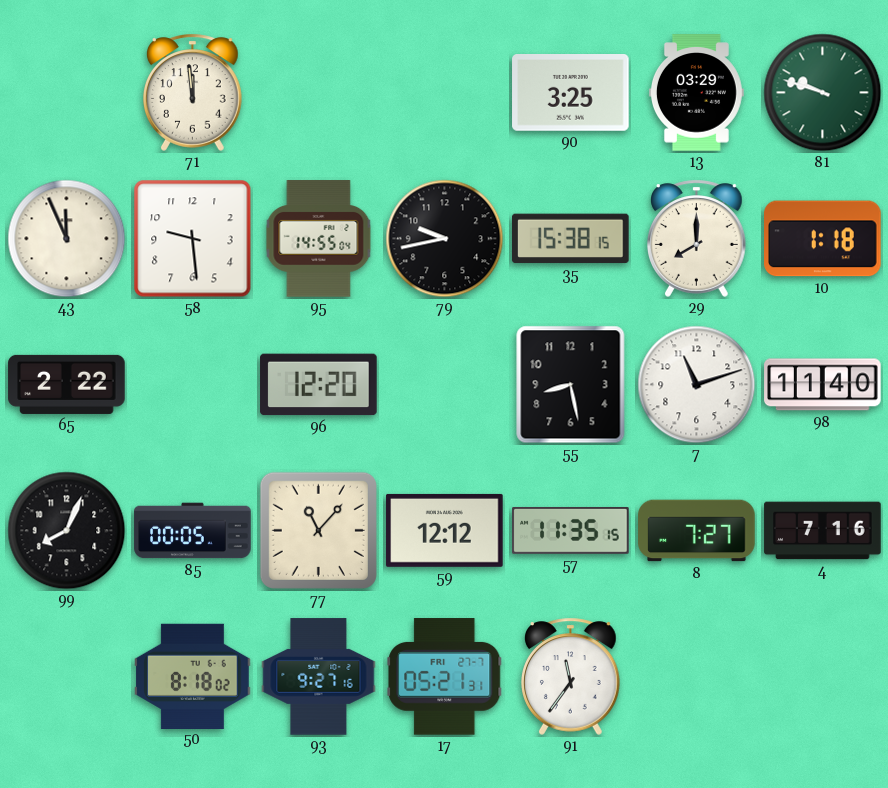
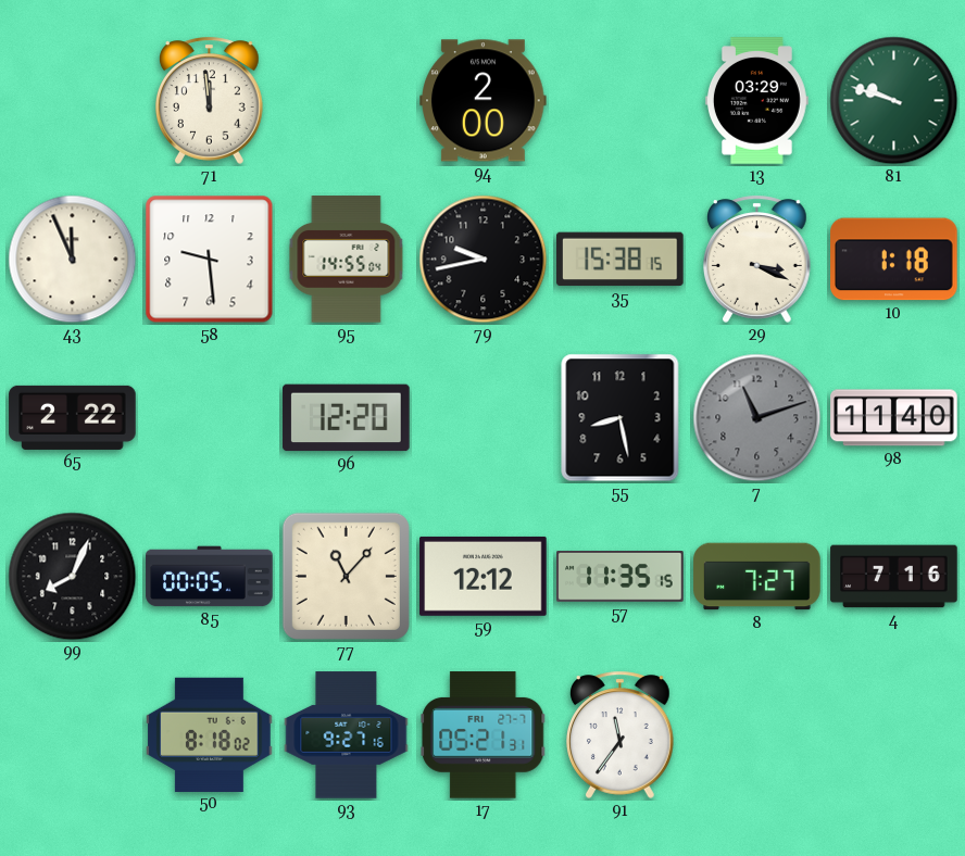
94: none -> 2:00
90: 3:25 -> none
29: 8:00 -> 3:19
7 dial: white -> grey
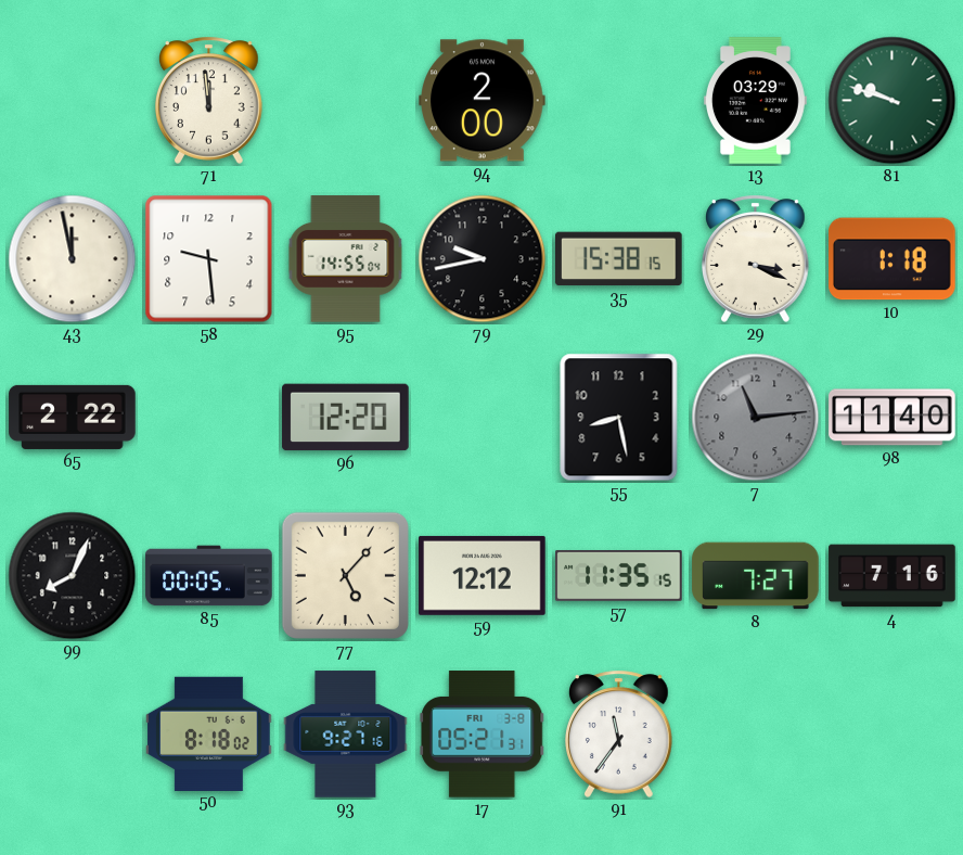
43: 11:56 -> 11:58
7: 11:12 -> 11:14
77: 11:07 -> 5:07
17 date: FRI 27-7 -> FRI 3-8
